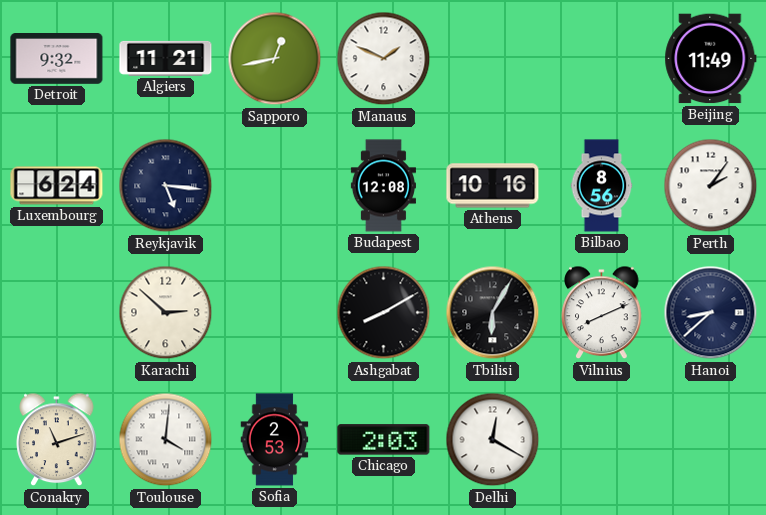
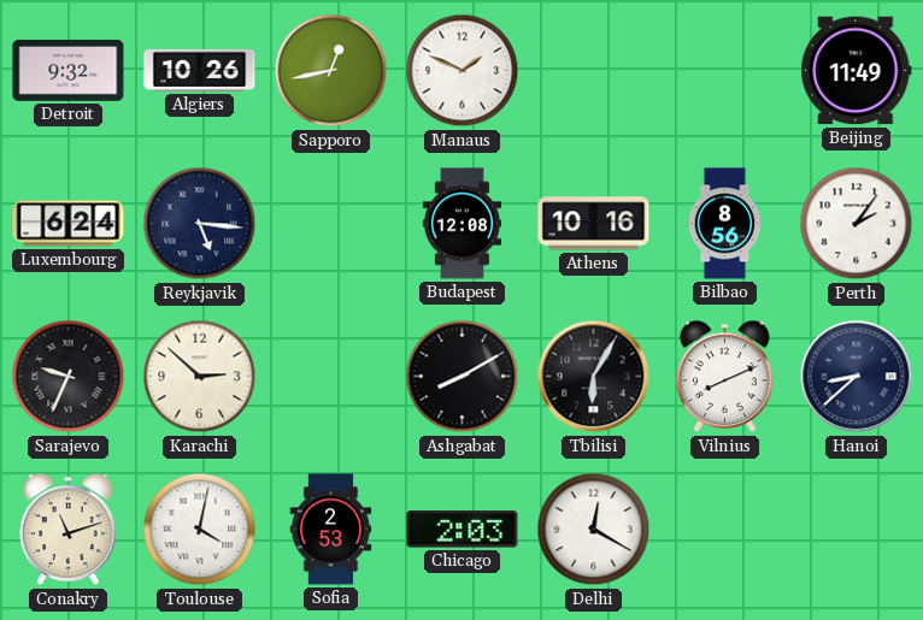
Algiers: 11:21 -> 10:26
Sarajevo: none -> 9:34
Toulouse: 4:01 -> 4:02
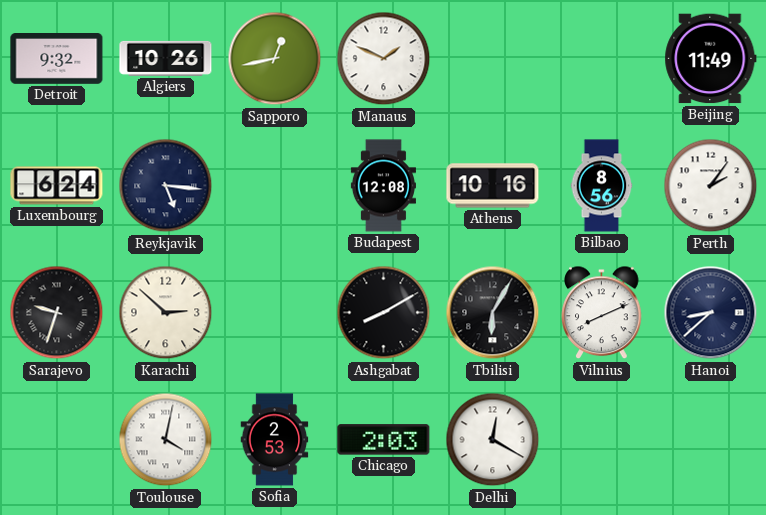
Sarajevo: 9:34 -> 9:33
Conakry: 11:12 -> none
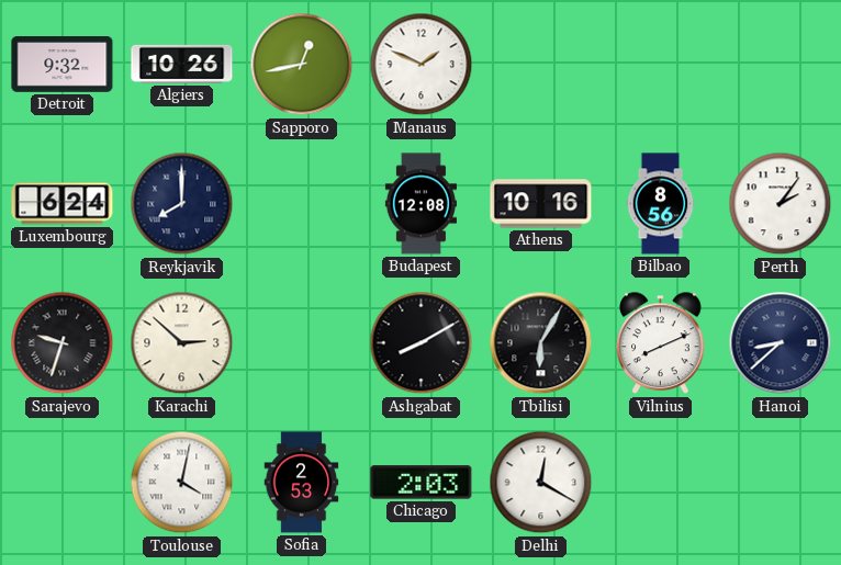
Beijing: 11:49 -> none
Reykjavik: 5:16 -> 8:00
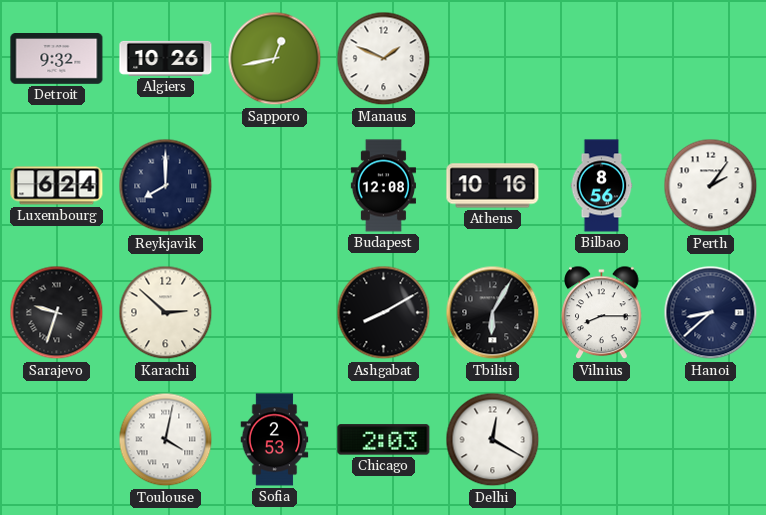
Vilnius: 8:11 -> 8:15
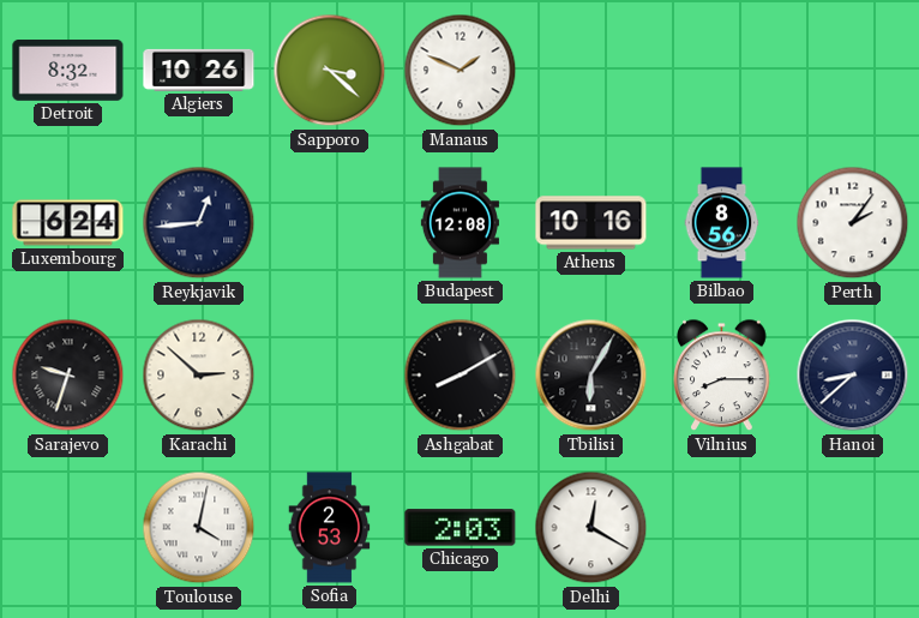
Detroit: 9:32 -> 8:32
Sapporo: 12:43 -> 3:22
Reykjavik: 8:00 -> 12:44
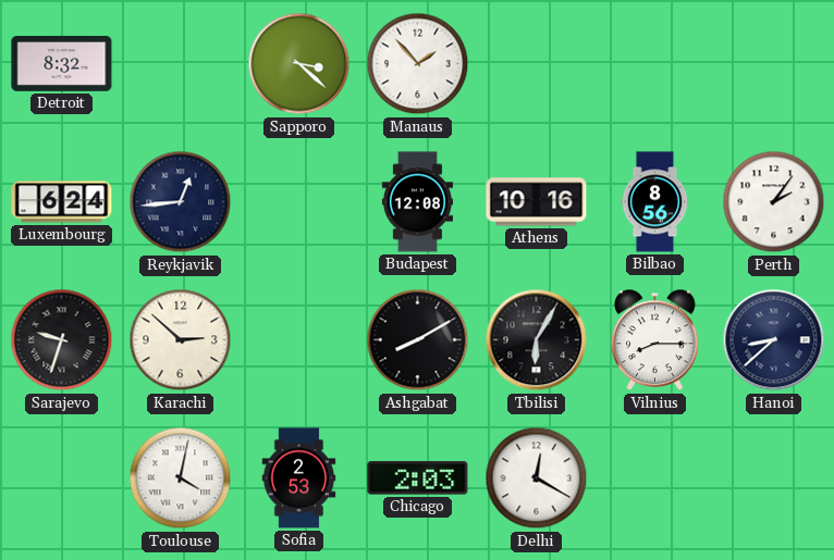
Algiers: 10:26 -> none
Manaus: 1:49 -> 1:53
